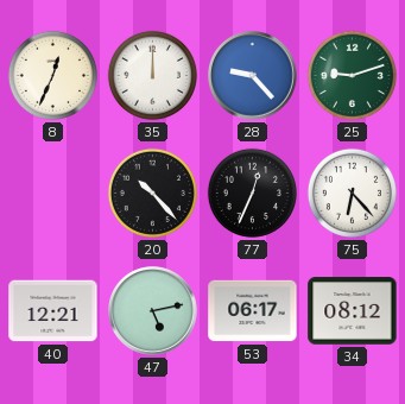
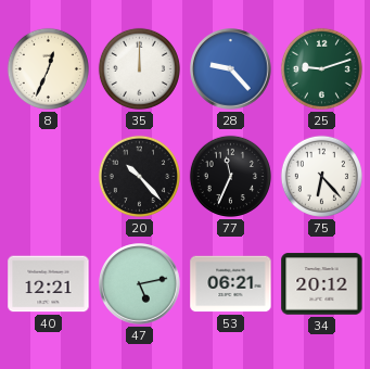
77: 12:34 -> 11:34
53: 06:17 -> 06:21
34: 08:12 -> 20:12
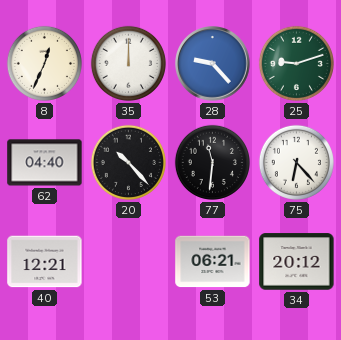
62: none -> 04:40
77: 11:34 -> 11:31
47: 5:13 -> none
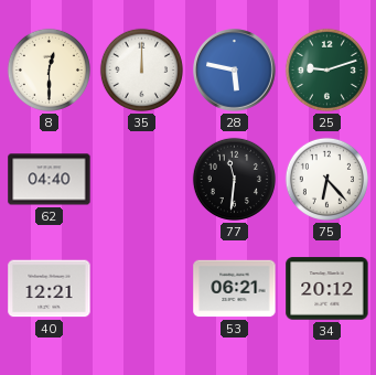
8: 12:34 -> 12:30
28: 9:23 -> 5:47
20: 10:23 -> none
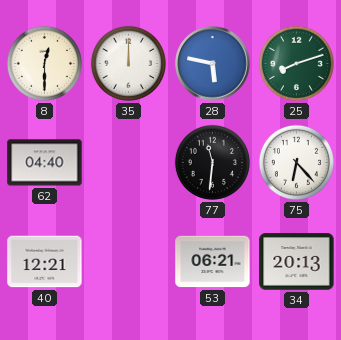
25: 9:12 -> 8:12
34: 20:12 -> 20:13
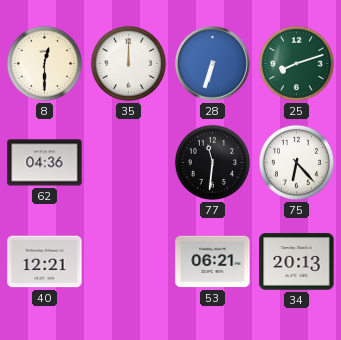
28: 5:47 -> 6:33
62: 04:40 -> 04:36
